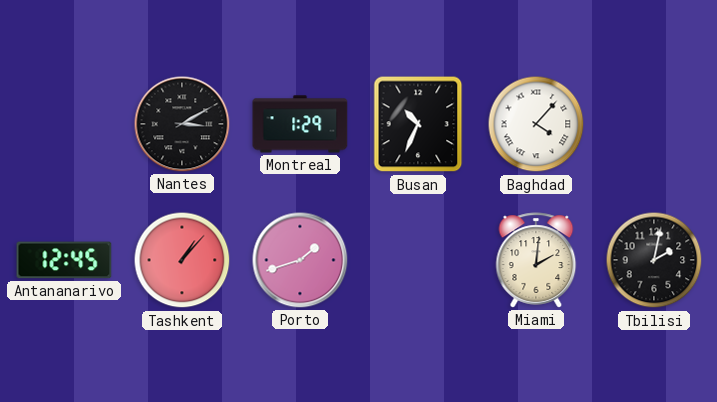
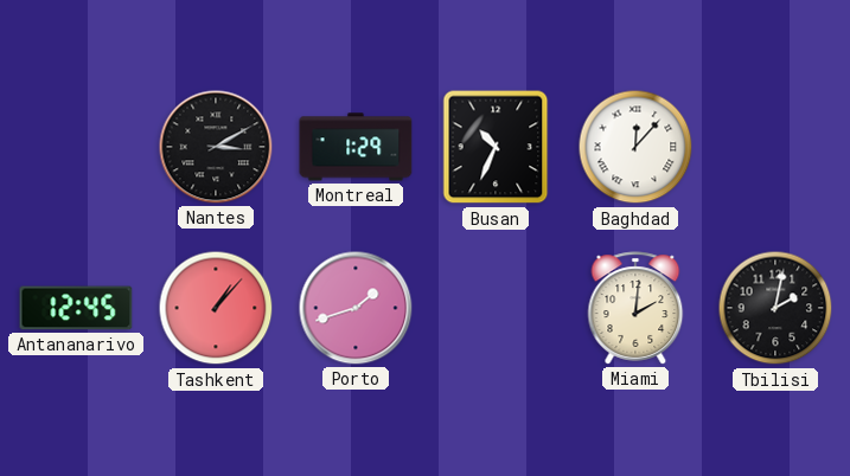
Baghdad: 4:07 -> 12:07
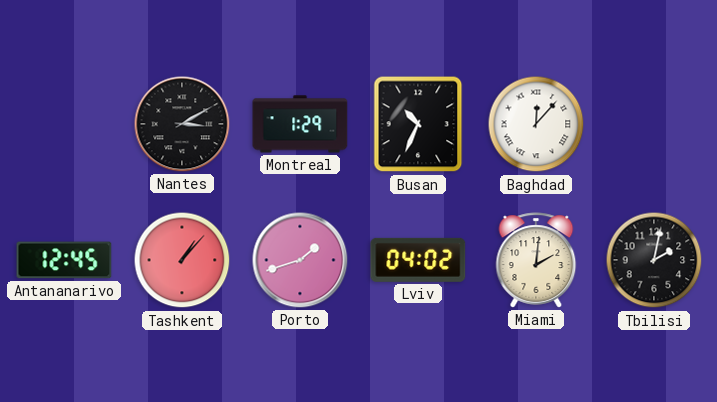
Lviv: none -> 04:02
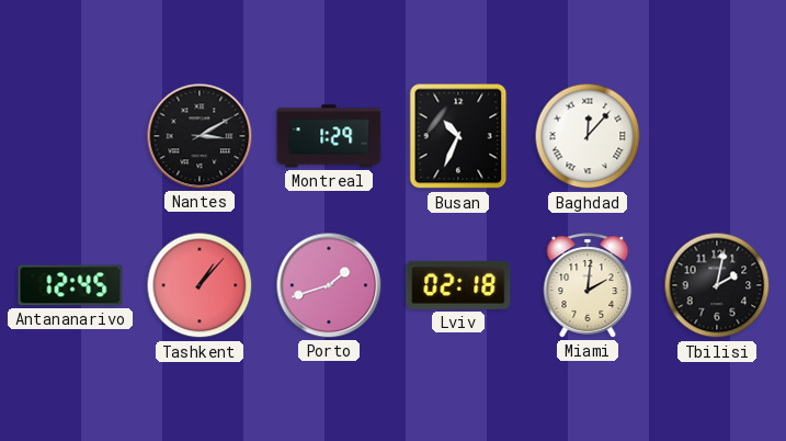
Lviv: 04:02 -> 02:18
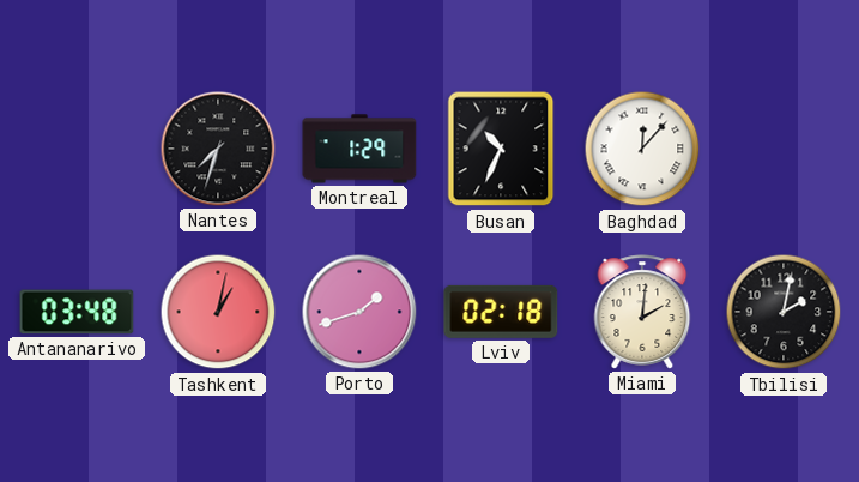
Nantes: 3:10 -> 7:33
Antananarivo: 12:45 -> 03:48
Tashkent: 1:07 -> 1:02
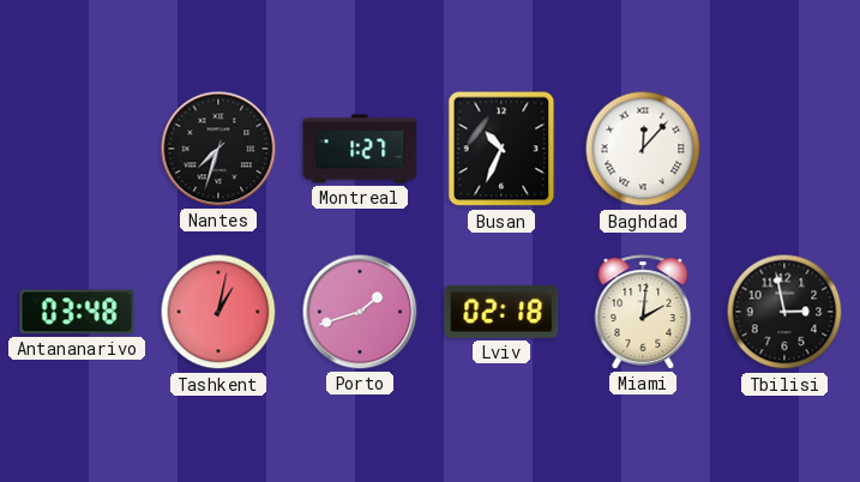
Montreal: 1:29 -> 1:27
Tbilisi: 2:02 -> 2:58
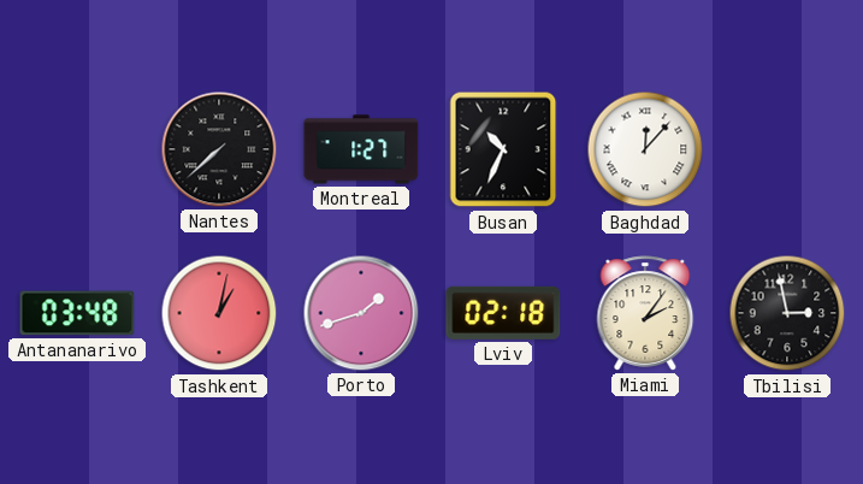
Nantes: 7:33 -> 7:38
Miami: 2:01 -> 2:06
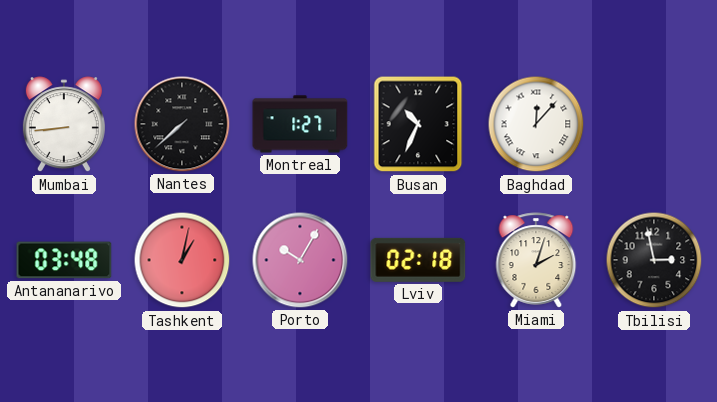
Mumbai: none -> 8:44
Porto: 1:42 -> 10:05
Miami: 2:06 -> 2:03
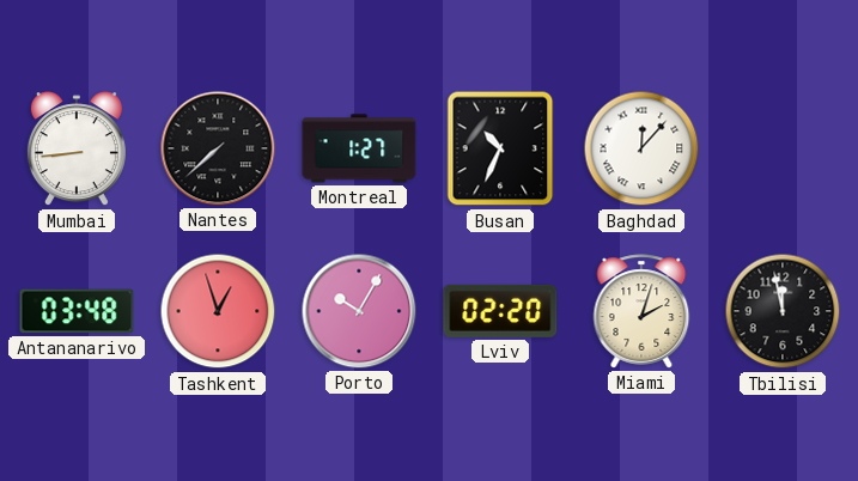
Tashkent: 1:02 -> 12:57
Lviv: 02:18 -> 02:20
Tbilisi: 2:58 -> 11:58
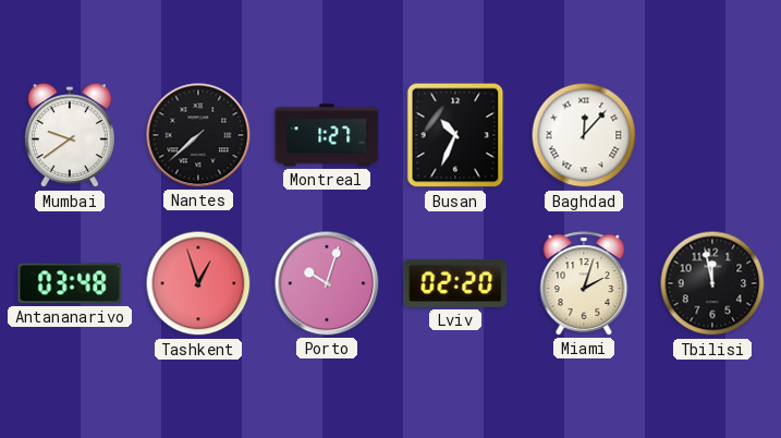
Mumbai: 8:44 -> 9:39
Porto: 10:05 -> 10:03
